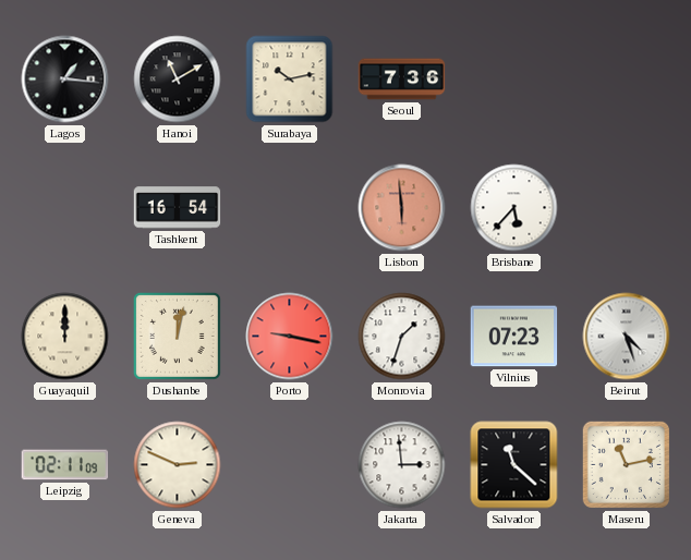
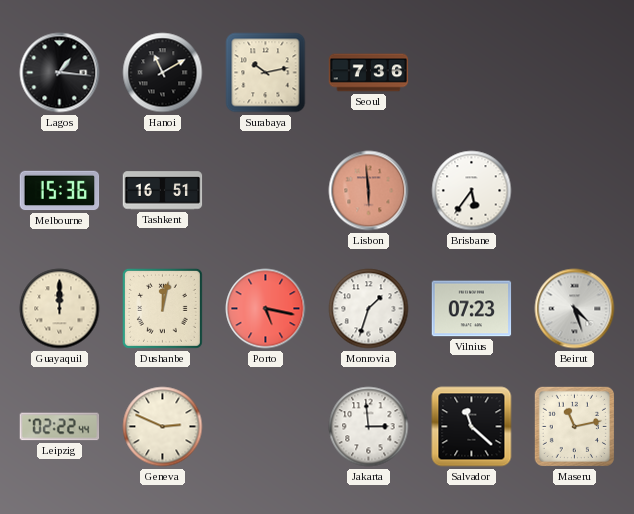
Melbourne: none -> 15:36
Tashkent: 16:54 -> 16:51
Brisbane: 5:37 -> 5:36
Porto: 9:17 -> 5:17
Leipzig: 02:11 -> 02:22
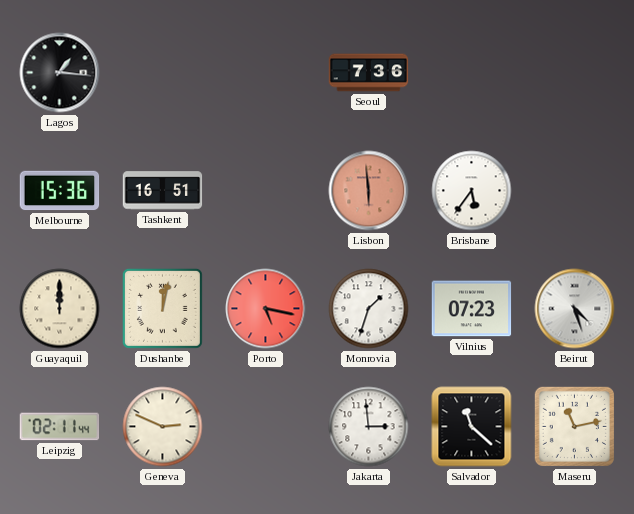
Hanoi: 11:10 -> none
Surabaya: 10:13 -> none
Leipzig: 02:22 -> 02:11
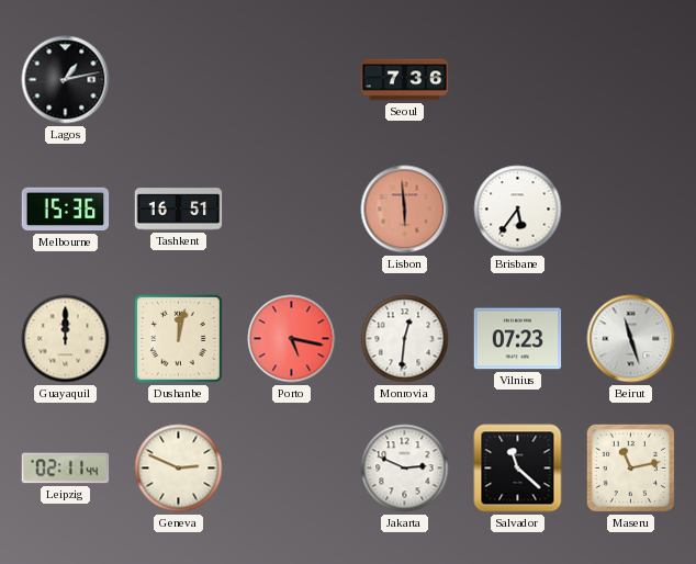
Lagos: 1:16 -> 1:13
Monrovia: 1:33 -> 12:31
Beirut: 4:27 -> 11:27
Jakarta: 2:59 -> 2:49
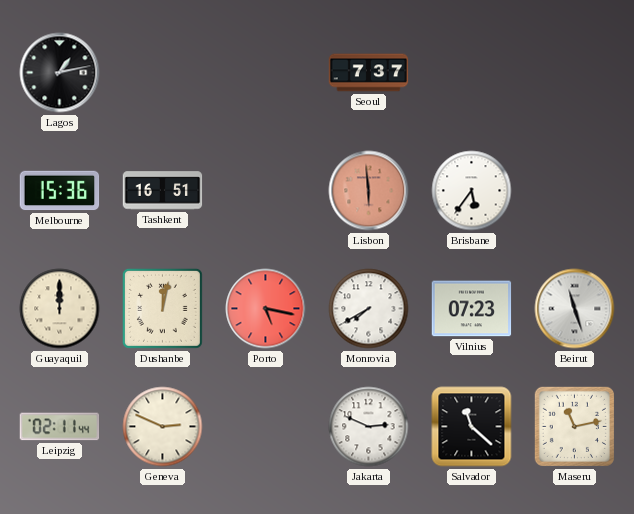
Seoul: 7:36 -> 7:37
Monrovia: 12:31 -> 7:40
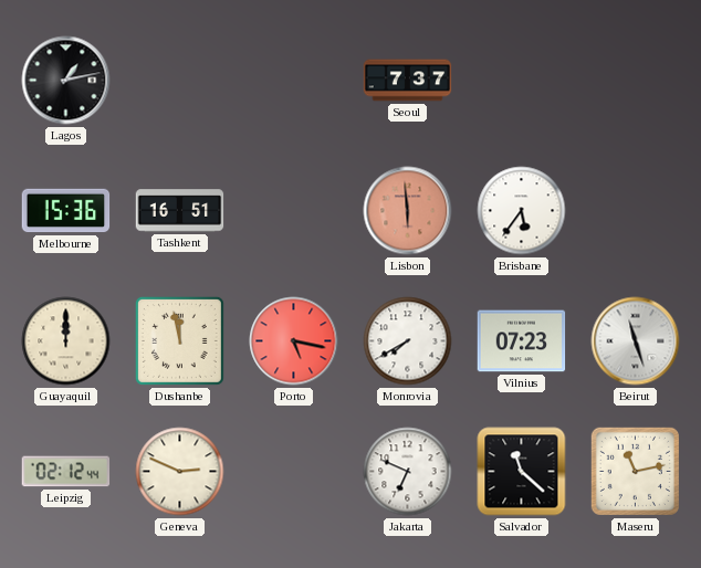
Dushanbe: 12:02 -> 11:58
Leipzig: 02:11 -> 02:12
Jakarta: 2:49 -> 6:49
